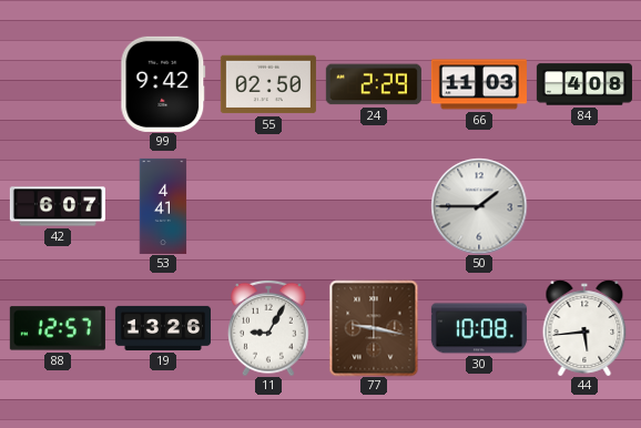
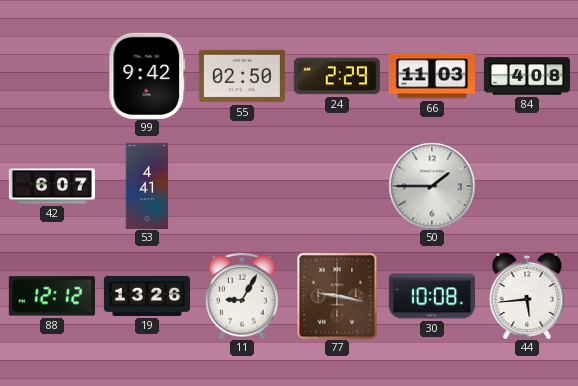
88: 12:57 -> 12:12
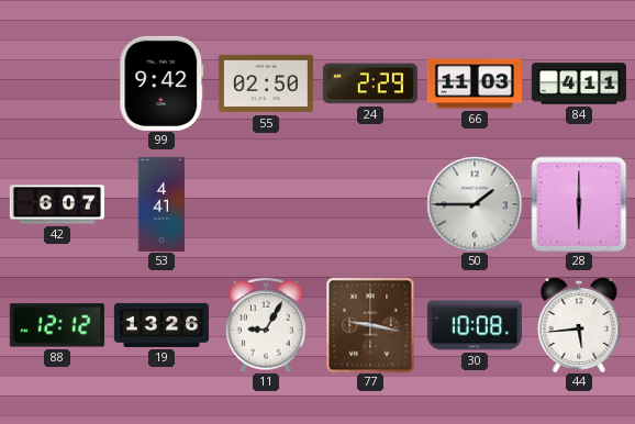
84: 4:08 -> 4:11
28: none -> 6:00
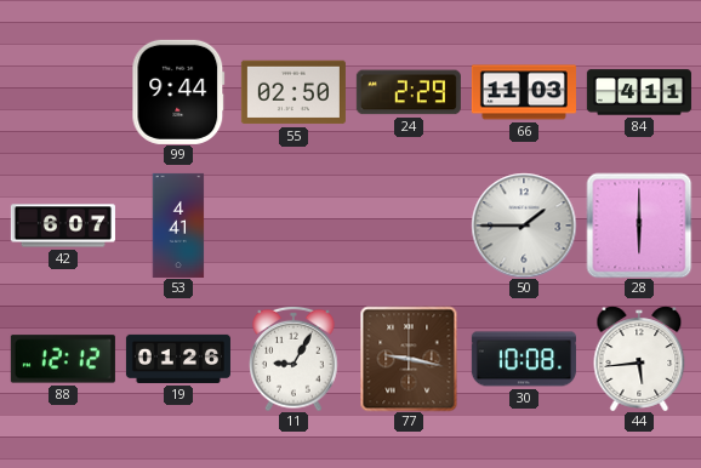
99: 9:42 -> 9:44
19: 13:26 -> 01:26
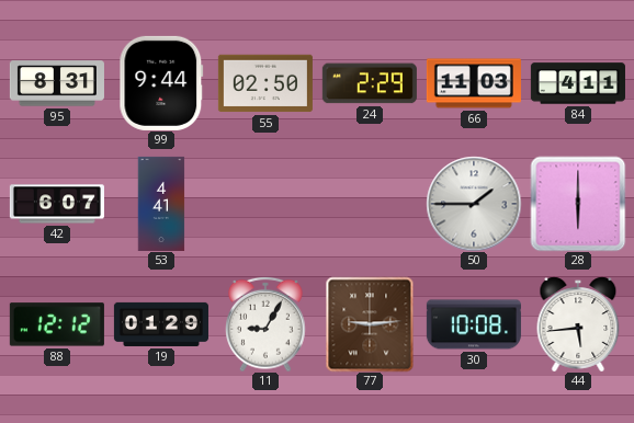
95: none -> 8:31
19: 01:26 -> 01:29
77: 9:17 -> 9:14
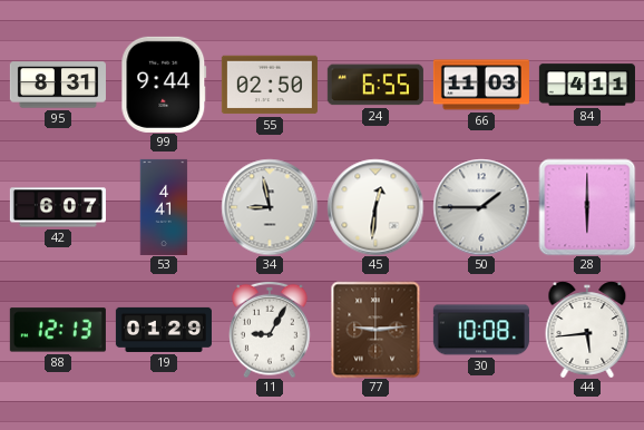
24: 2:29 -> 6:55
34: none -> 8:58
45: none -> 12:31
88: 12:12 -> 12:13
